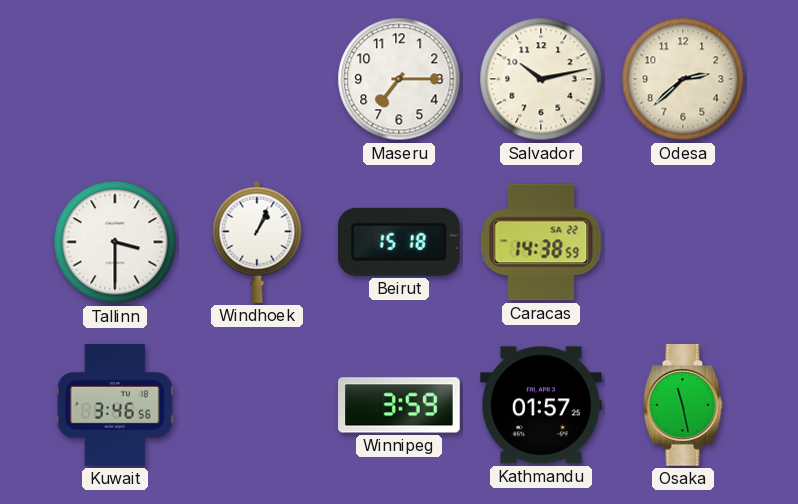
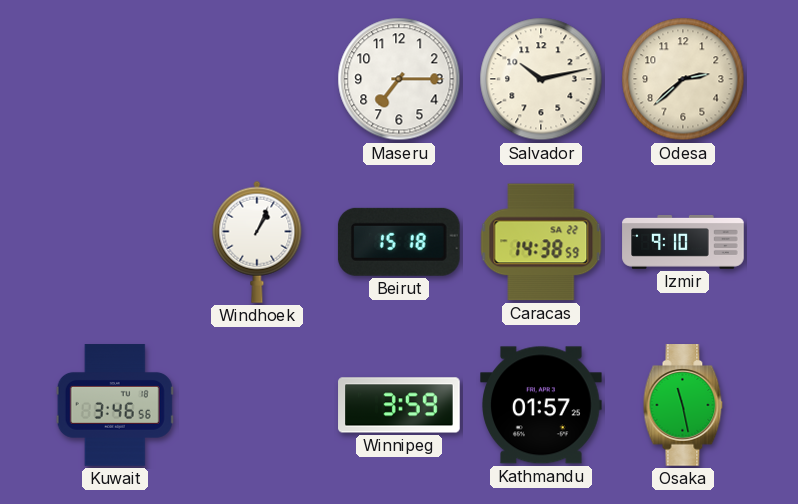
Tallinn: 3:30 -> none
Izmir: none -> 9:10
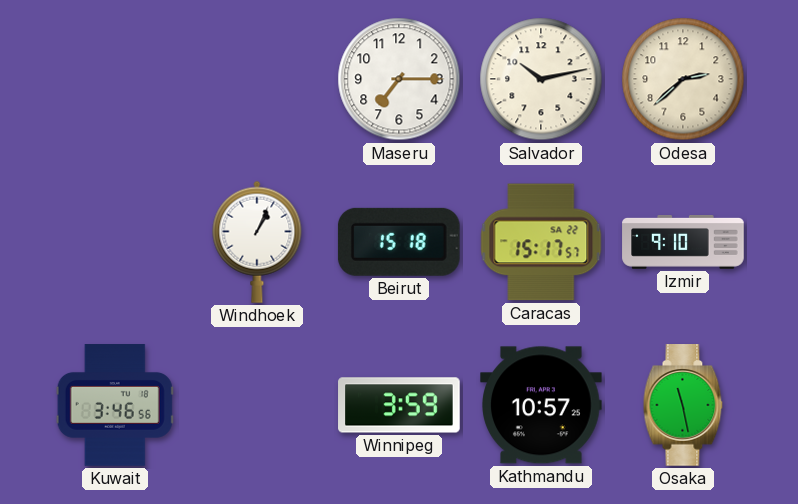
Caracas: 14:38 -> 15:17
Kathmandu: 01:57 -> 10:57
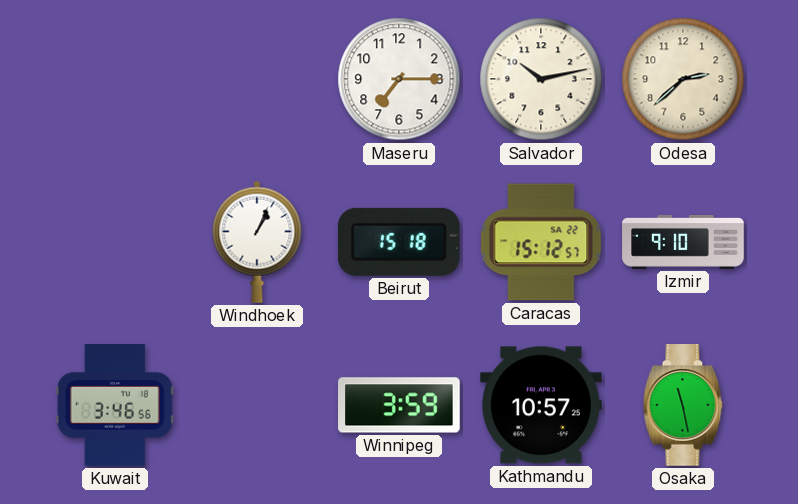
Caracas: 15:17 -> 15:12
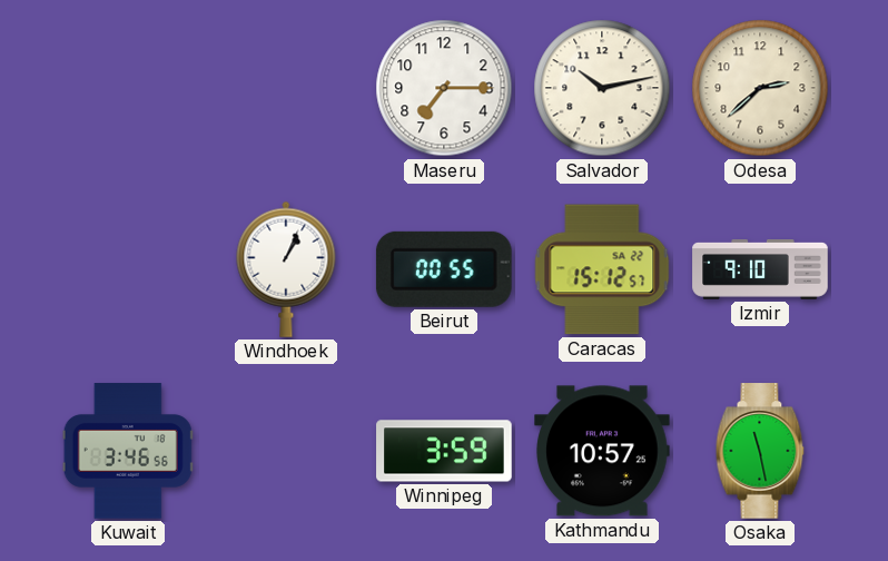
Beirut: 15:18 -> 00:55
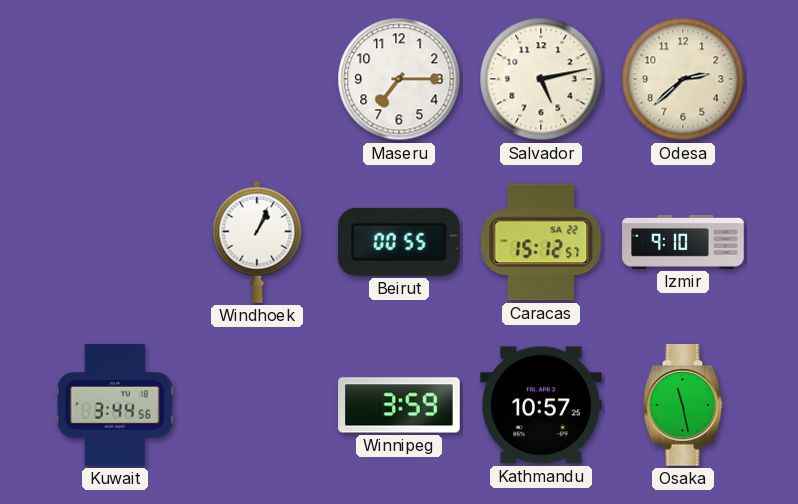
Salvador: 10:13 -> 5:13
Kuwait: 3:46 -> 3:44
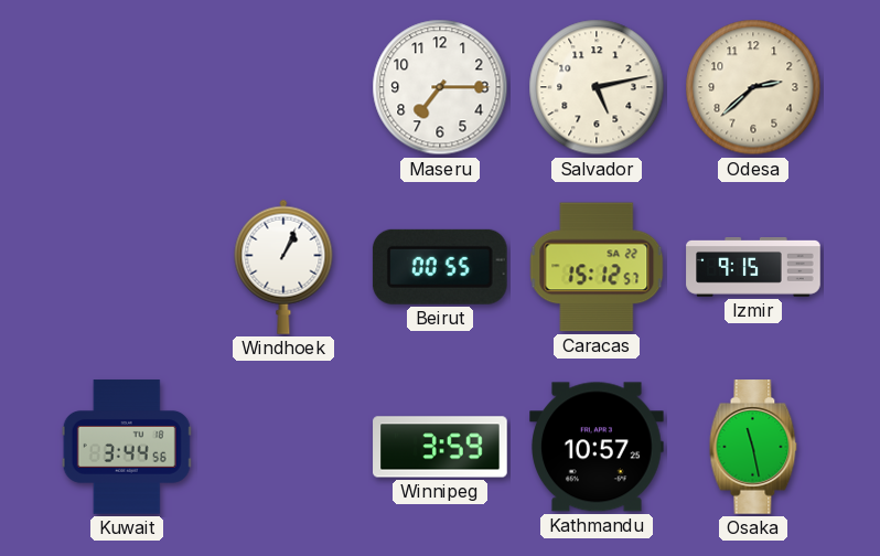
Izmir: 9:10 -> 9:15
